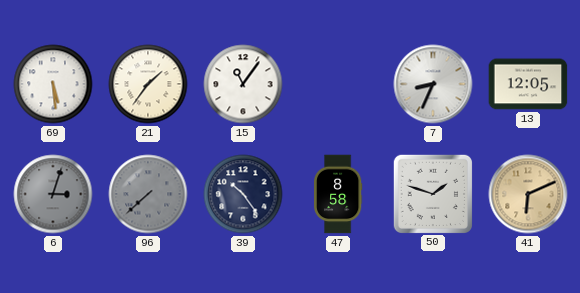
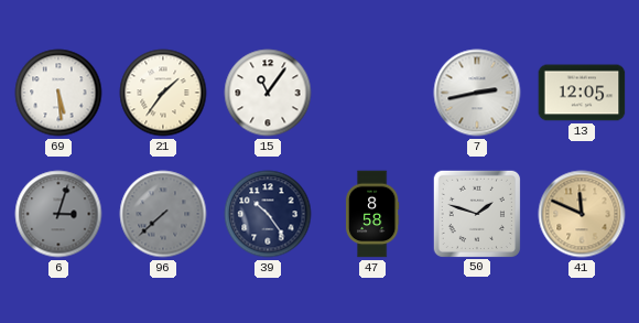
7: 8:34 -> 2:43
41: 6:11 -> 11:49
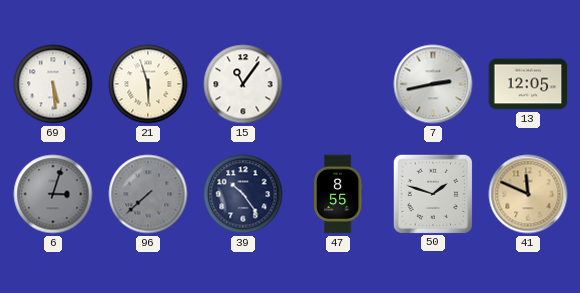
21: 1:36 -> 5:57
47: 8:58 -> 8:55
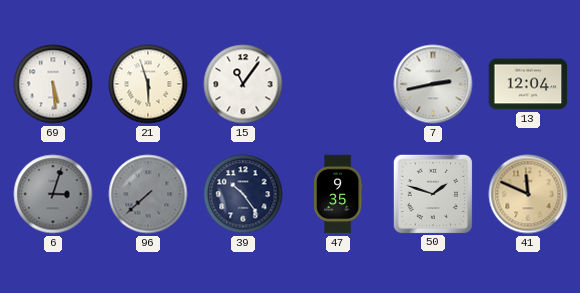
13: 12:05 -> 12:04
47: 8:55 -> 9:35
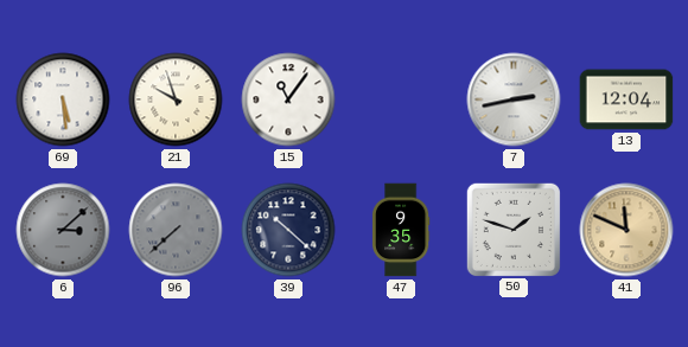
21: 5:57 -> 9:57
6: 3:03 -> 3:08
39: 10:24 -> 10:22
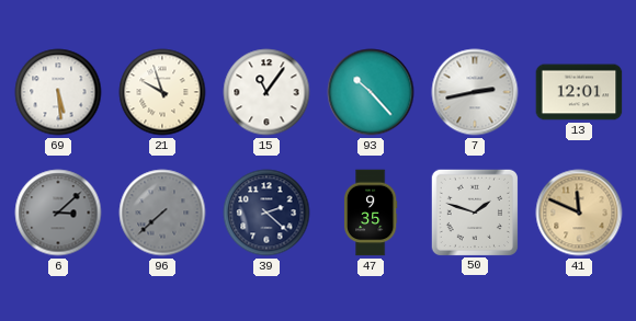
93: none -> 10:23
13: 12:04 -> 12:01
39: 10:22 -> 2:22
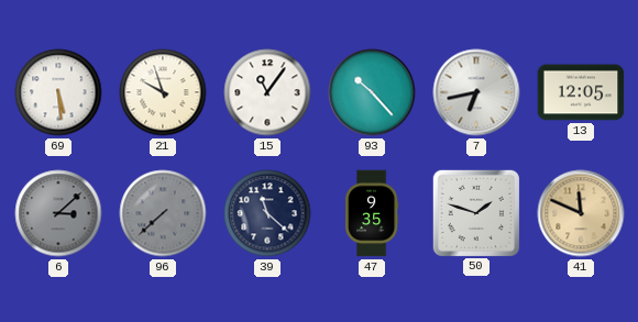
7: 2:43 -> 6:43
13: 12:01 -> 12:05
39: 2:22 -> 11:22
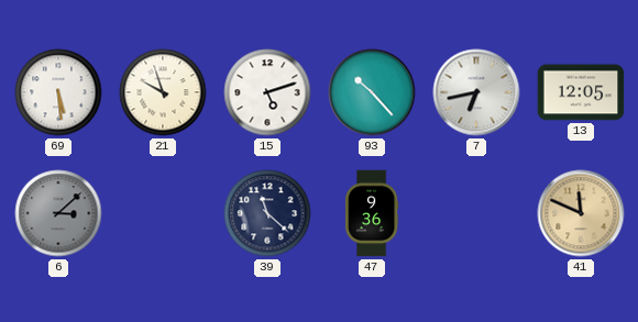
15: 11:06 -> 5:12
96: 7:38 -> none
47: 9:35 -> 9:36
50: 1:48 -> none
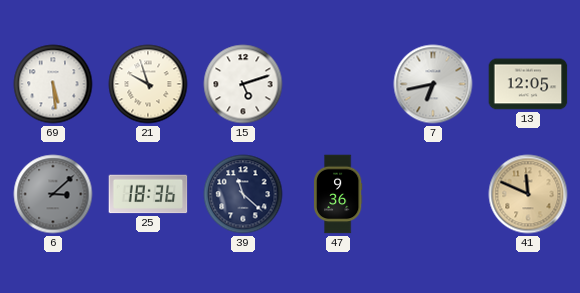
93: 10:23 -> none
25: none -> 18:36
